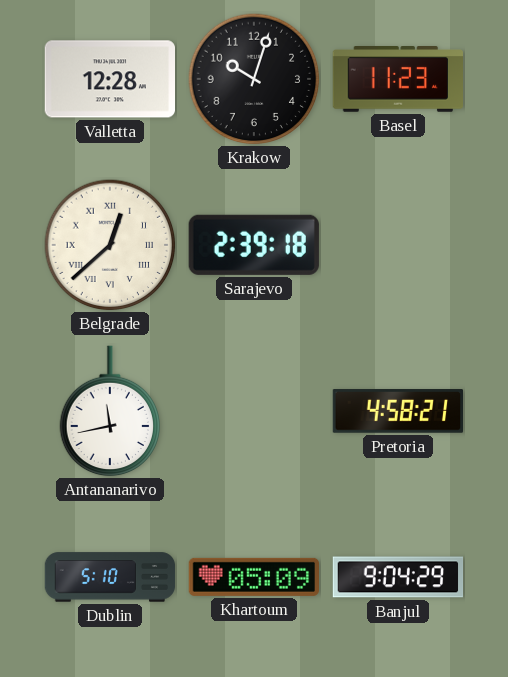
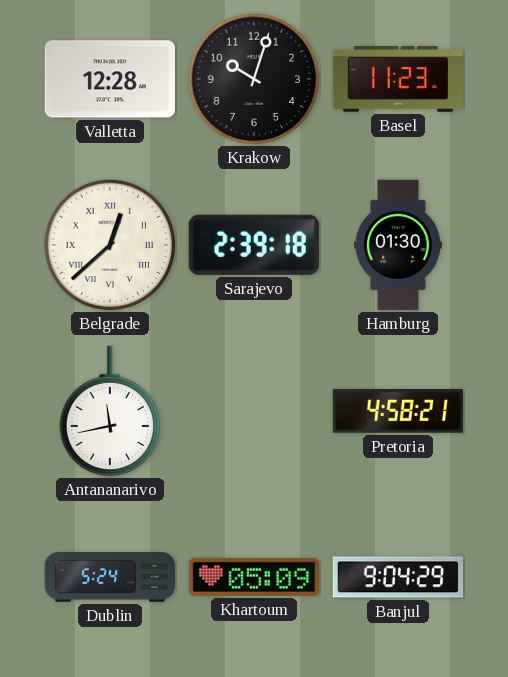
Hamburg: none -> 01:30
Dublin: 5:10 -> 5:24
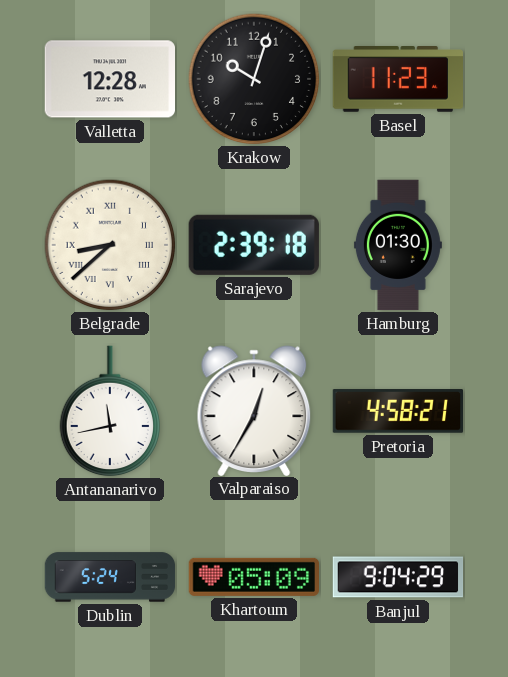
Belgrade: 12:38 -> 8:38
Valparaiso: none -> 12:35
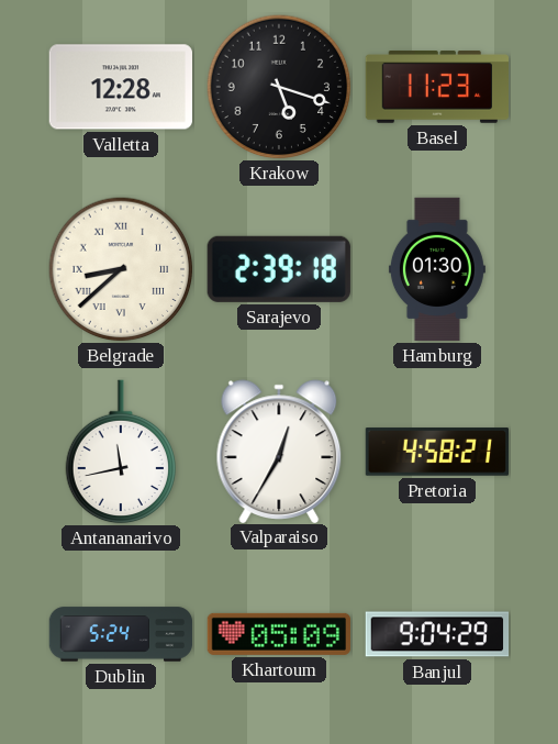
Krakow: 10:03 -> 5:18
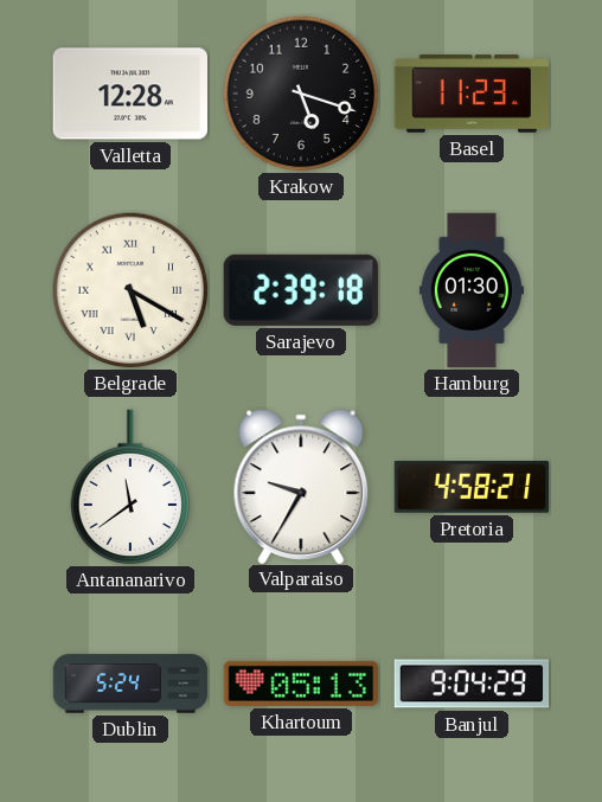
Belgrade: 8:38 -> 5:20
Antananarivo: 11:43 -> 11:39
Valparaiso: 12:35 -> 9:35
Khartoum: 05:09 -> 05:13
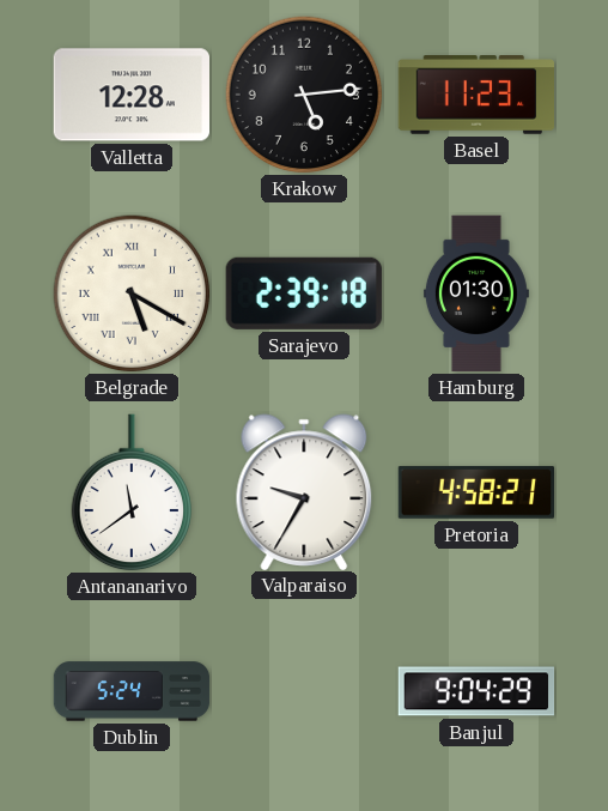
Krakow: 5:18 -> 5:14
Khartoum: 05:13 -> none
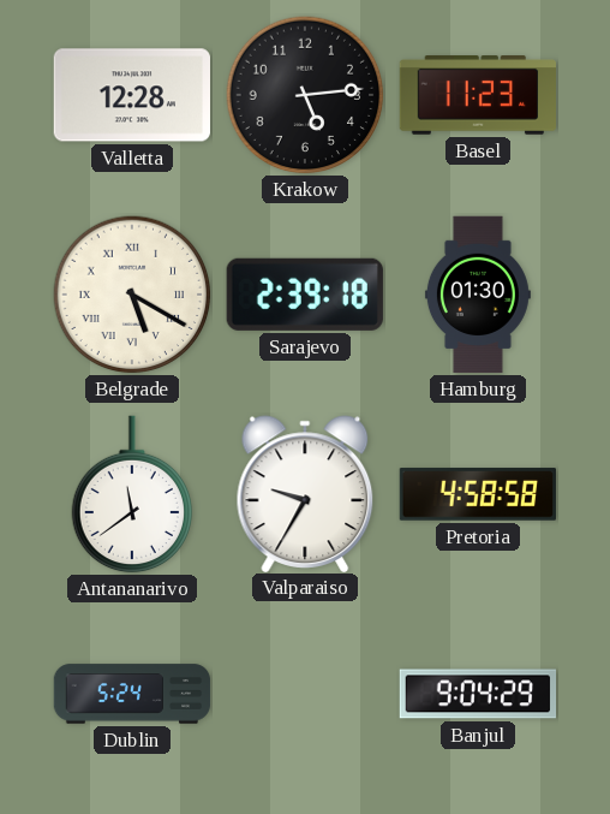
Pretoria: 4:58:21 -> 4:58:58
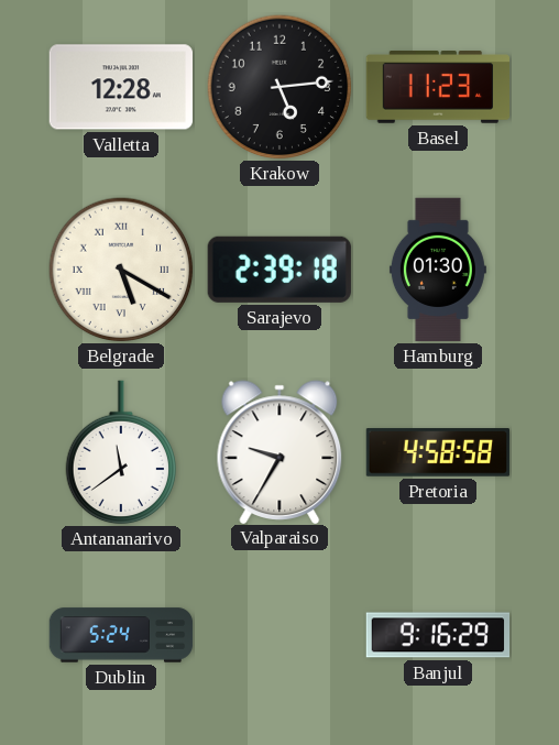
Banjul: 9:04 -> 9:16
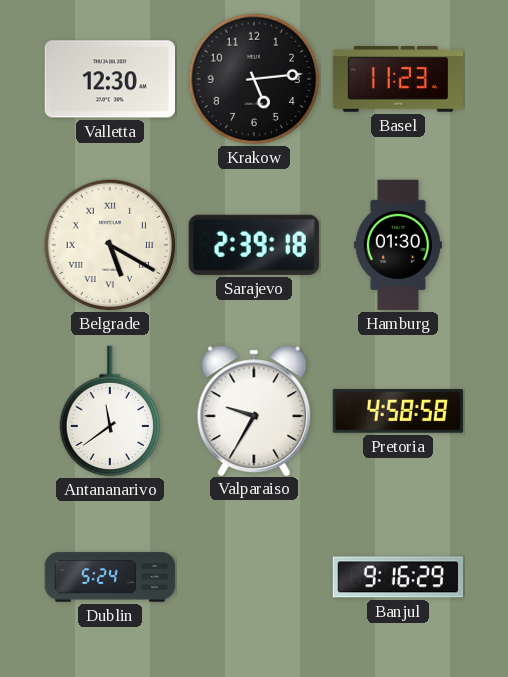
Valletta: 12:28 -> 12:30
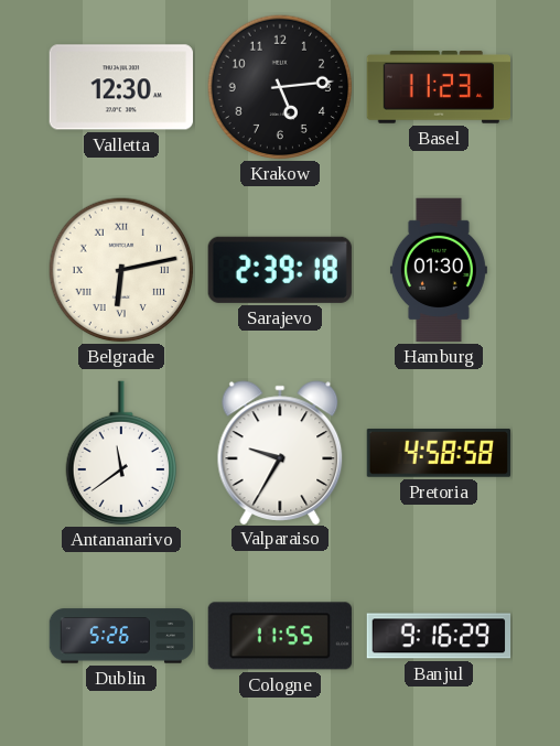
Belgrade: 5:20 -> 6:13
Dublin: 5:24 -> 5:26
Cologne: none -> 11:55
